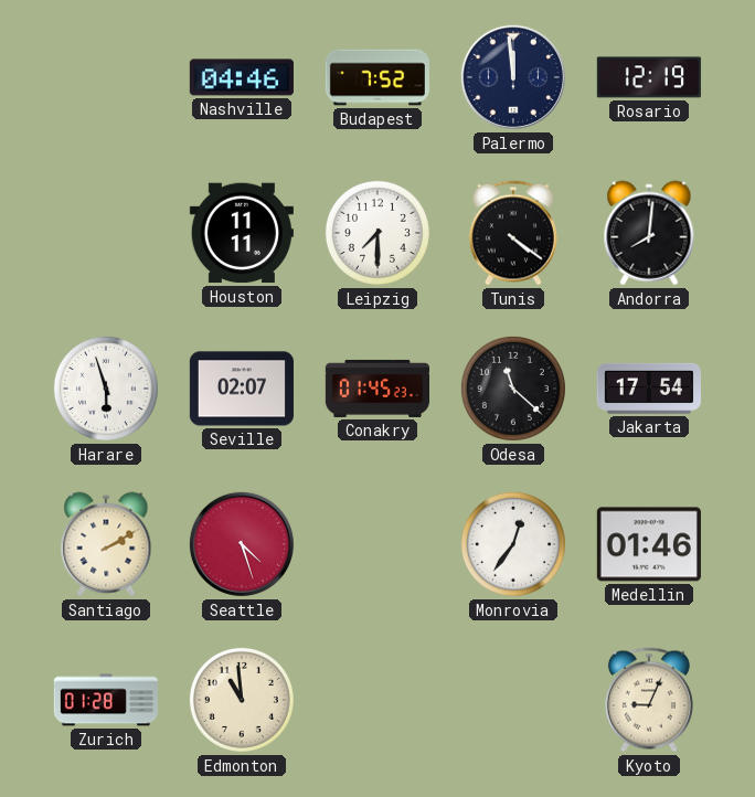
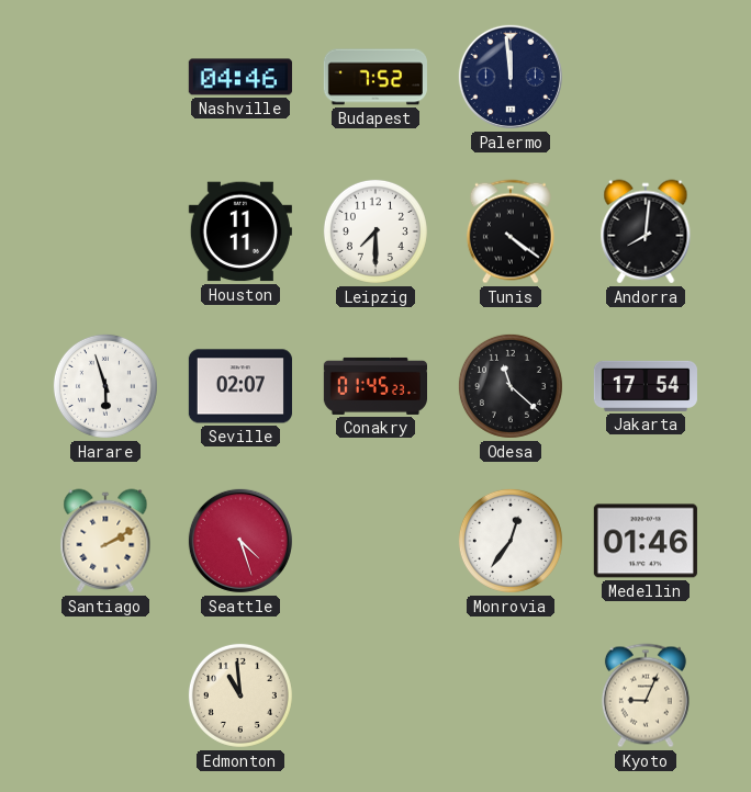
Rosario: 12:19 -> none
Zurich: 01:28 -> none
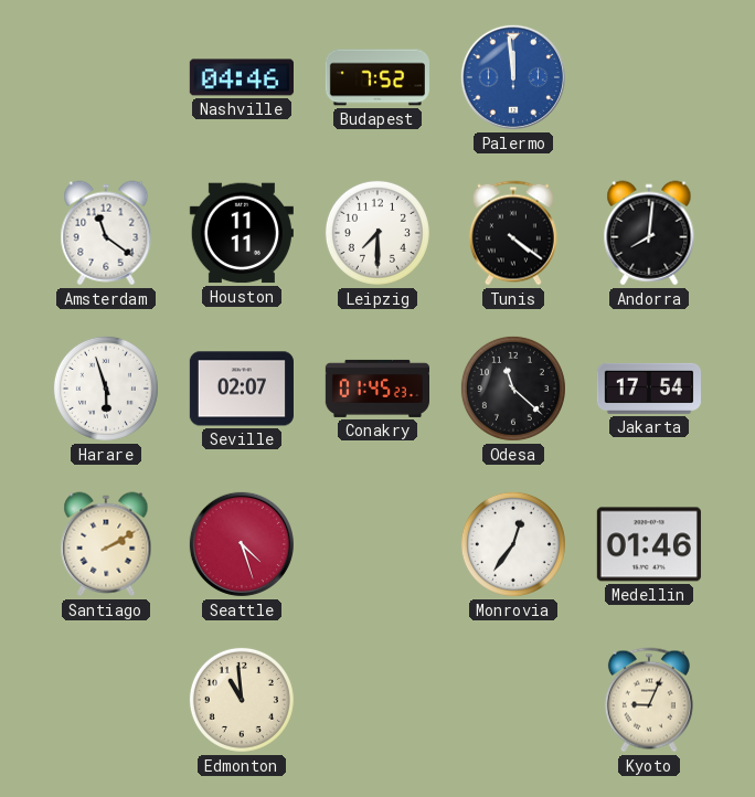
Palermo dial: navy -> blue
Amsterdam: none -> 11:21
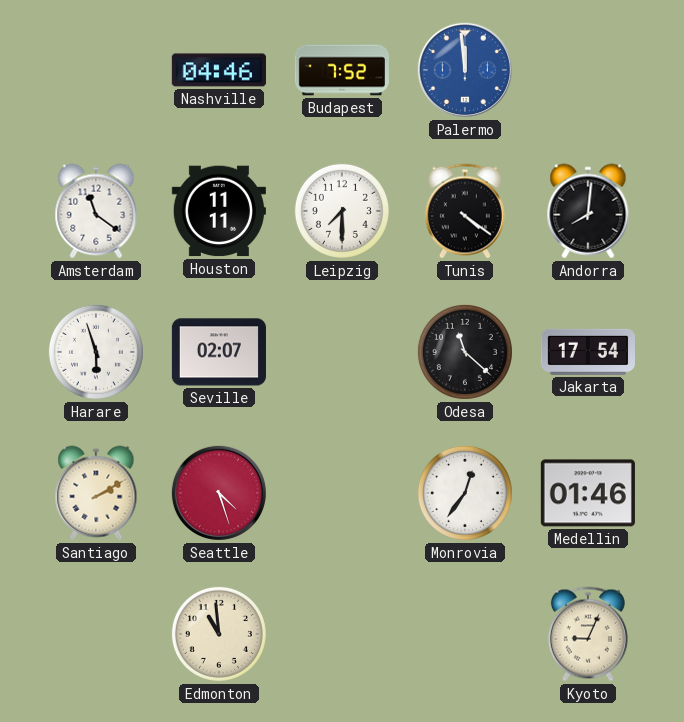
Conakry: 01:45 -> none
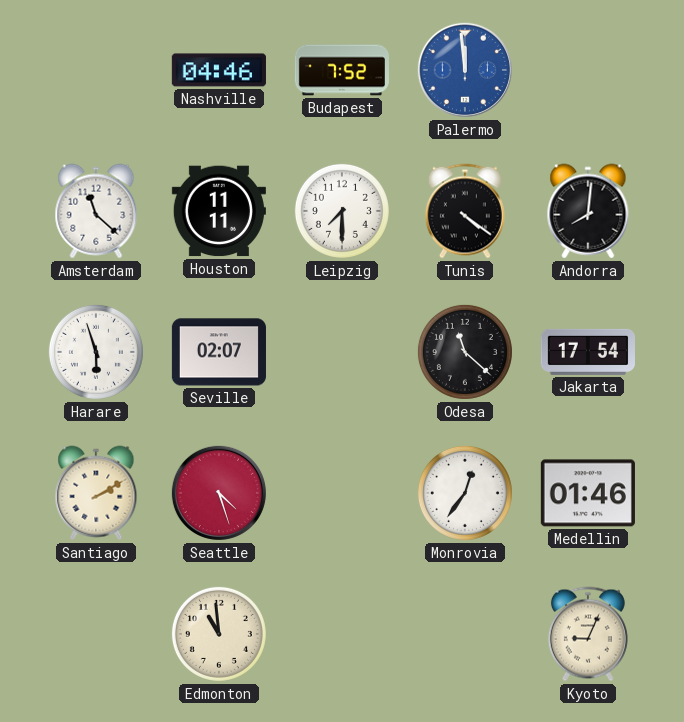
Amsterdam: 11:21 -> 11:22
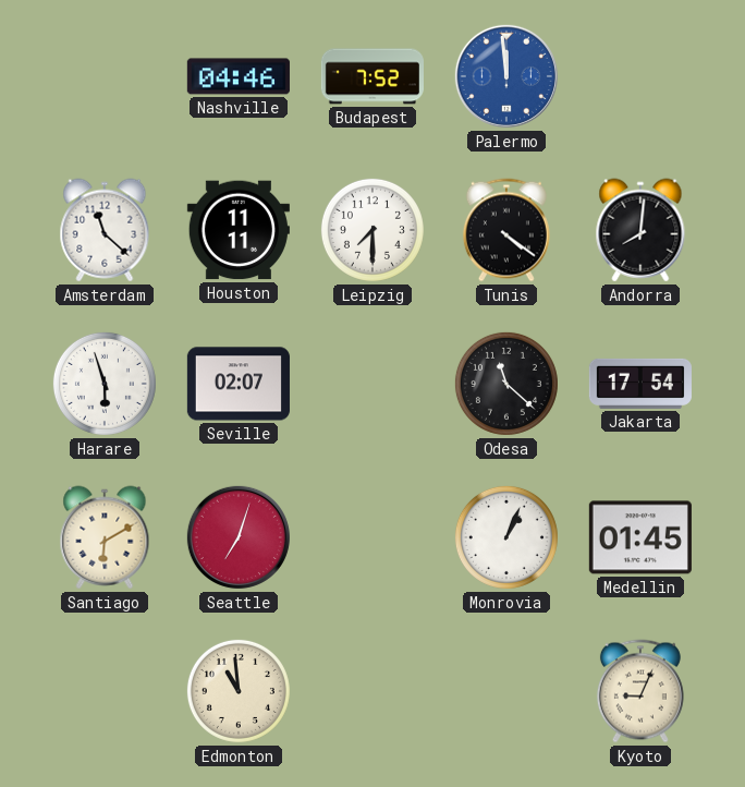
Santiago: 2:10 -> 6:10
Seattle: 4:27 -> 7:03
Monrovia: 12:36 -> 1:04
Medellin: 01:46 -> 01:45
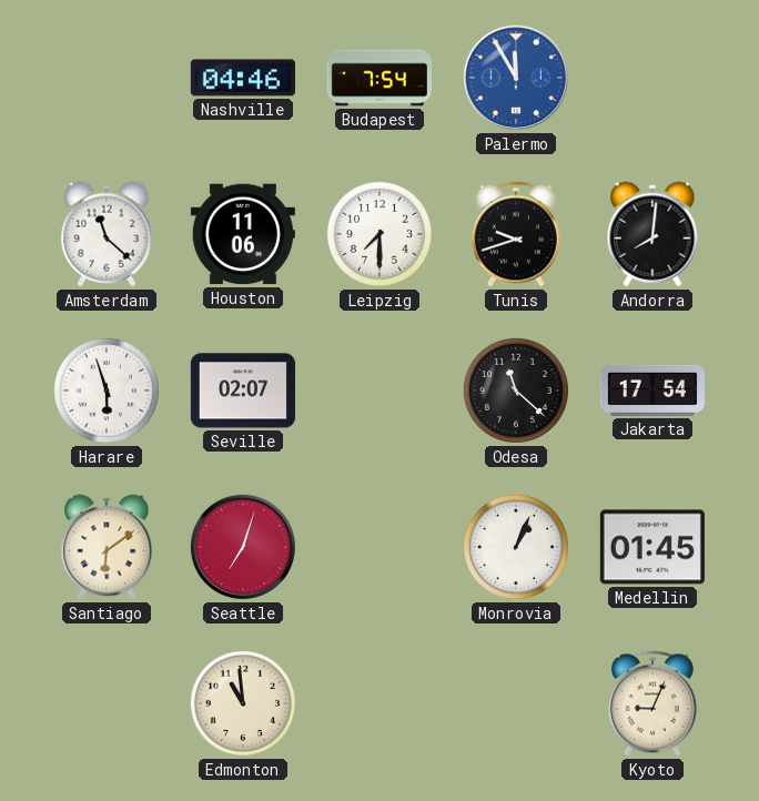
Budapest: 7:52 -> 7:54
Palermo: 11:59 -> 11:55
Houston: 11:11 -> 11:06
Tunis: 4:21 -> 9:42
Santiago: 6:10 -> 6:09
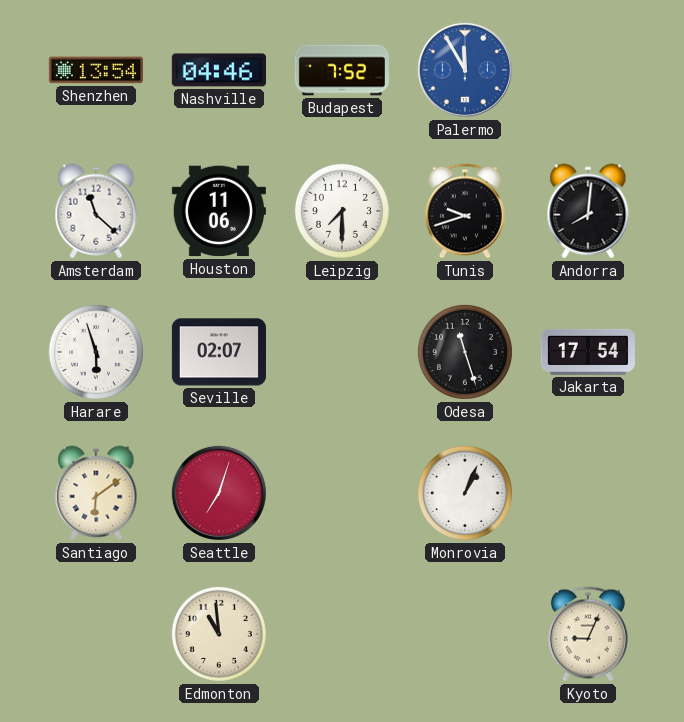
Shenzhen: none -> 13:54
Budapest: 7:54 -> 7:52
Odesa: 11:22 -> 11:27
Medellin: 01:45 -> none
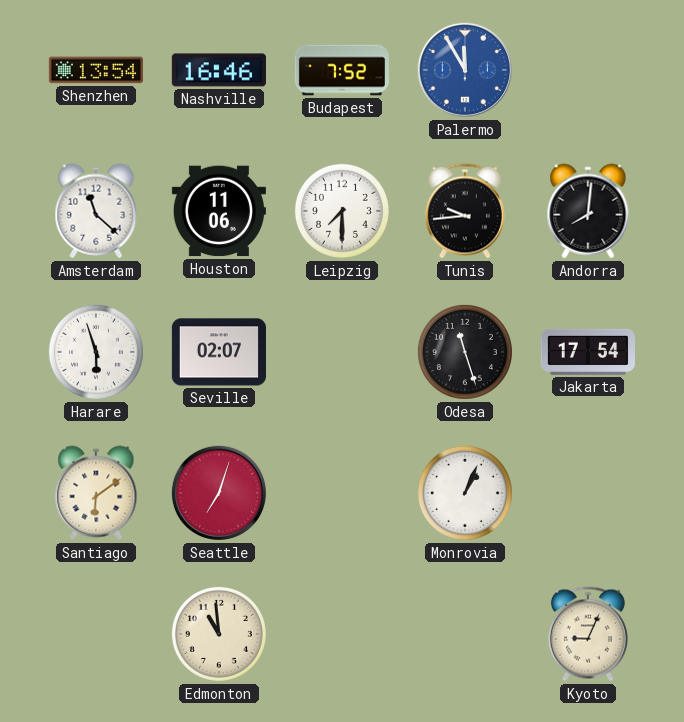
Nashville: 04:46 -> 16:46
Tunis: 9:42 -> 9:44
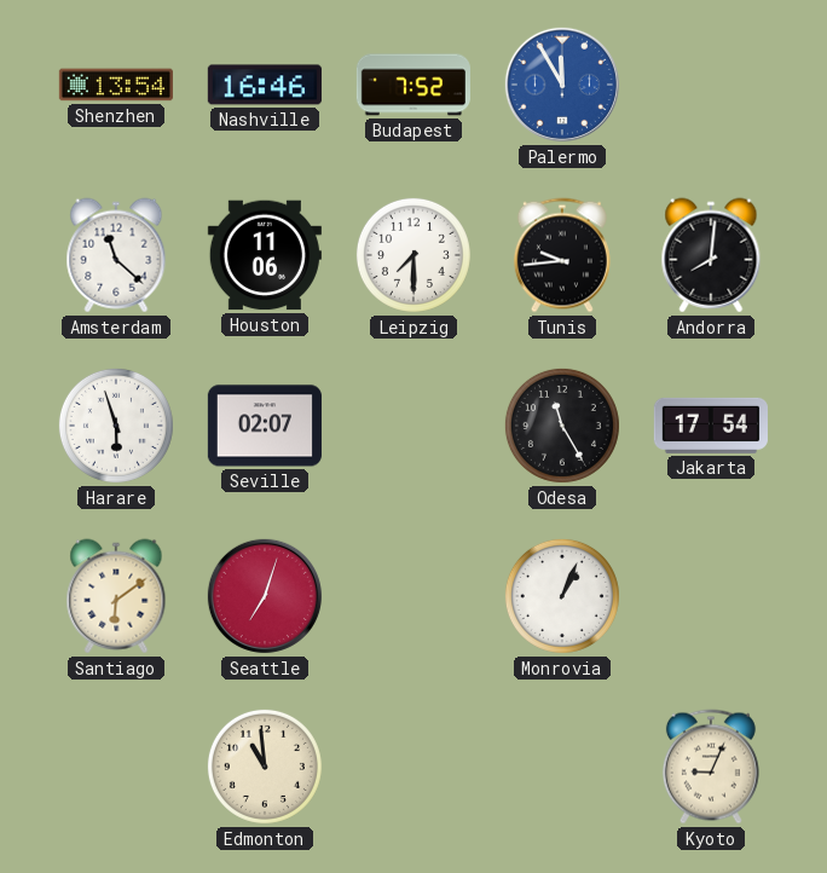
Odesa: 11:27 -> 11:25
